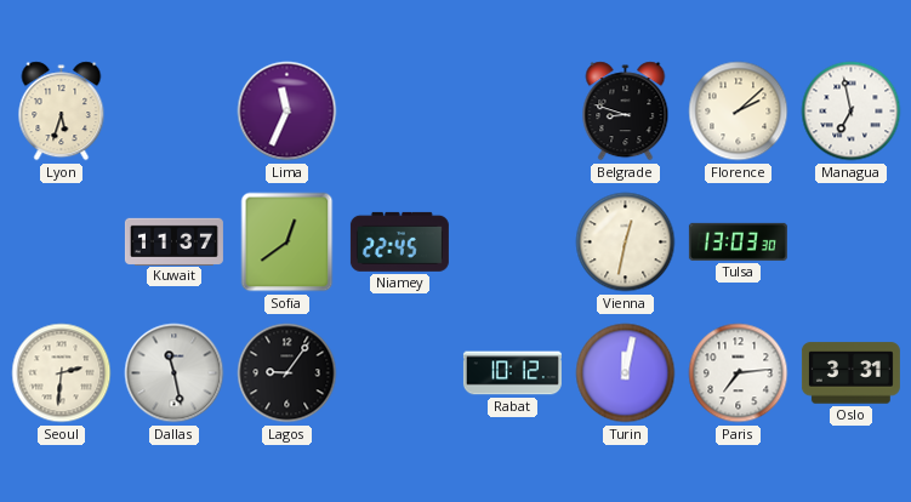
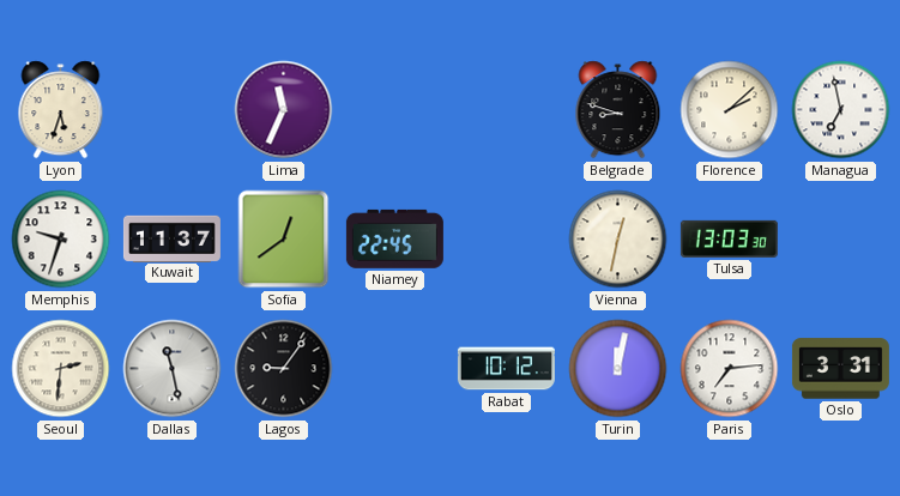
Memphis: none -> 9:33
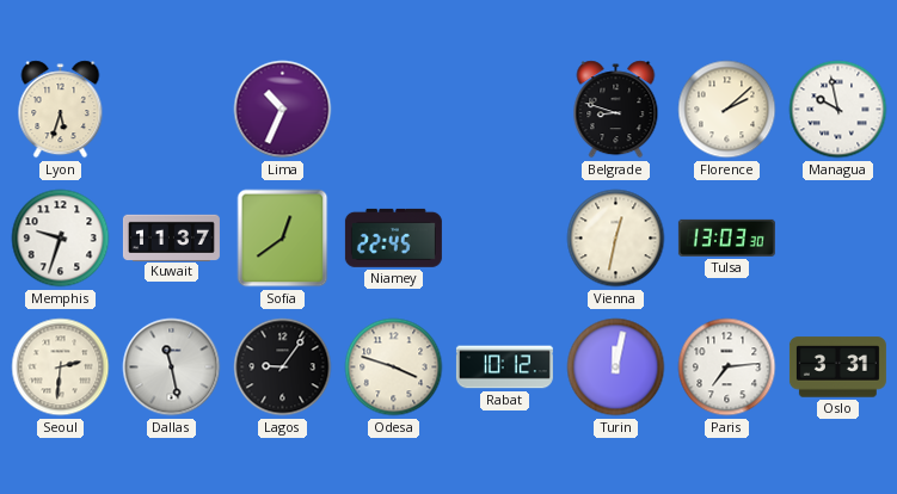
Lima: 11:34 -> 10:34
Managua: 6:58 -> 9:58
Odesa: none -> 3:48
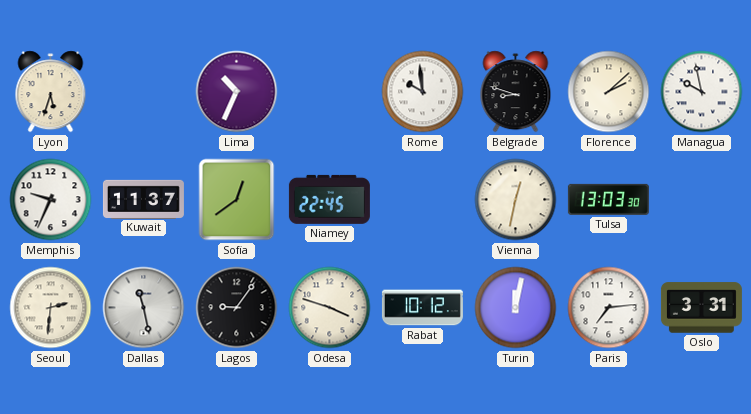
Rome: none -> 9:59
Memphis: 9:33 -> 9:34
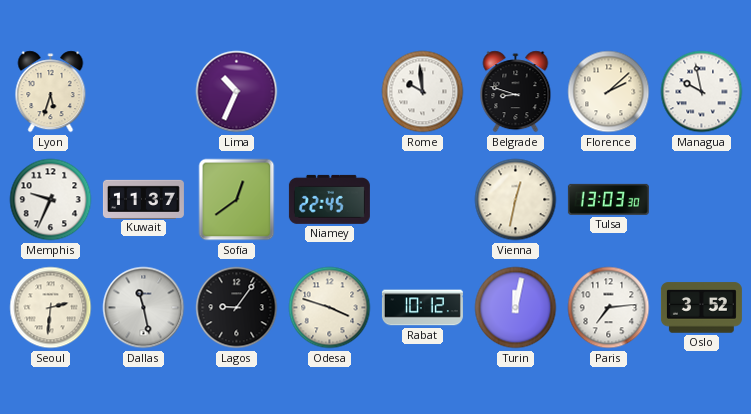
Oslo: 3:31 -> 3:52
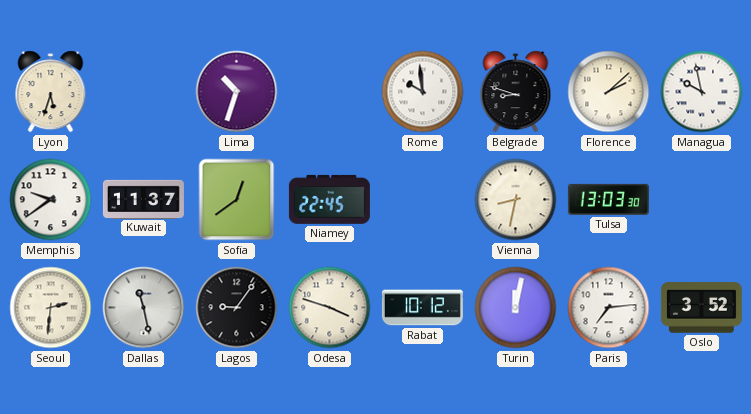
Lima: 10:34 -> 10:33
Memphis: 9:34 -> 9:39
Vienna: 12:32 -> 8:32
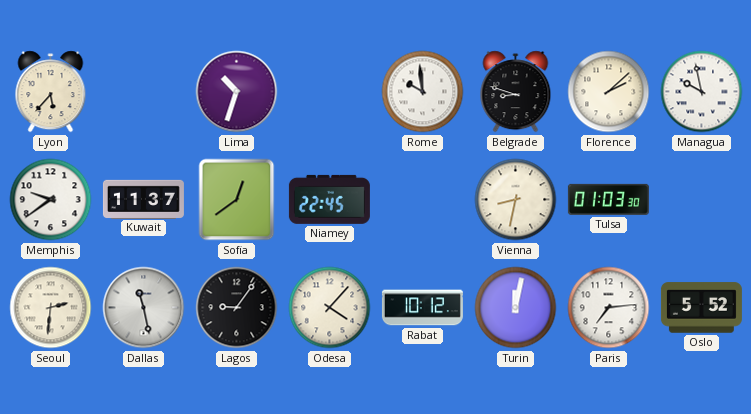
Lyon: 5:33 -> 5:37
Tulsa: 13:03 -> 01:03
Odesa: 3:48 -> 4:07
Oslo: 3:52 -> 5:52
